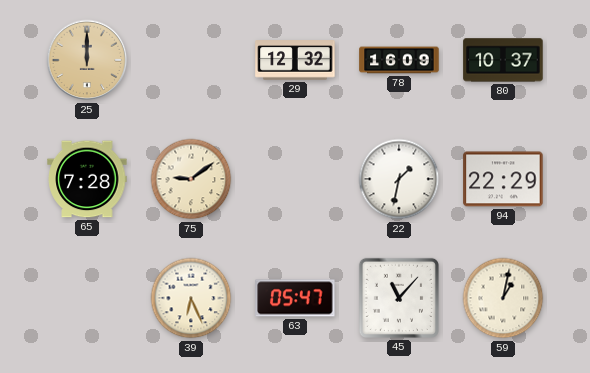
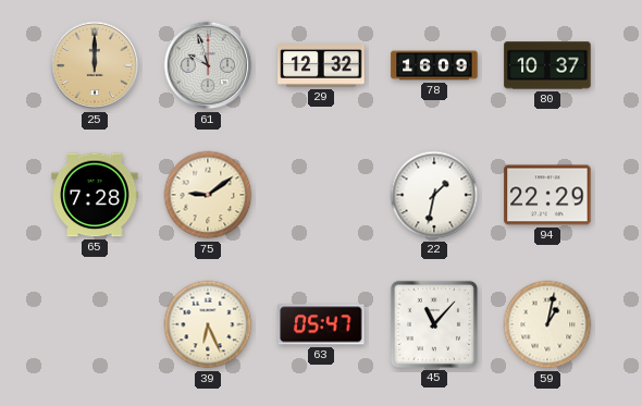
61: none -> 9:57
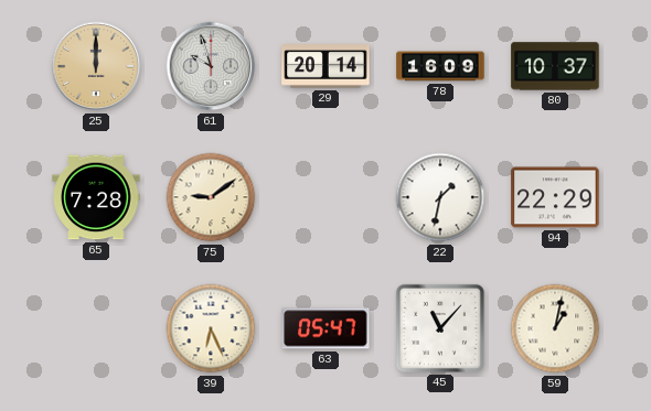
29: 12:32 -> 20:14
